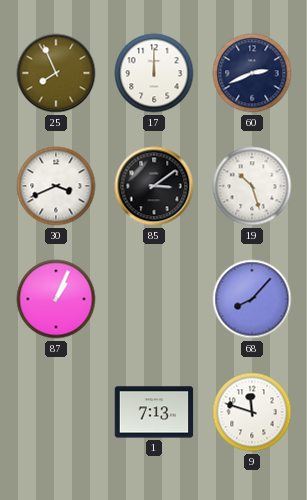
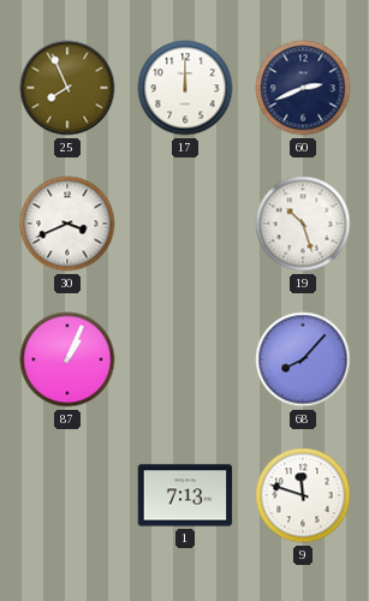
85: 3:09 -> none
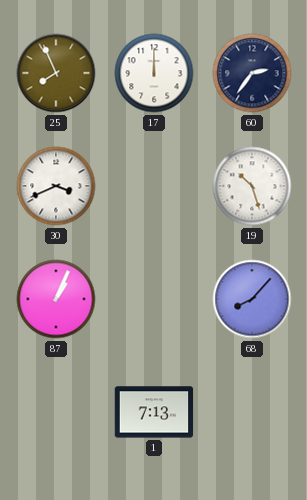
60: 2:41 -> 2:36
9: 11:48 -> none
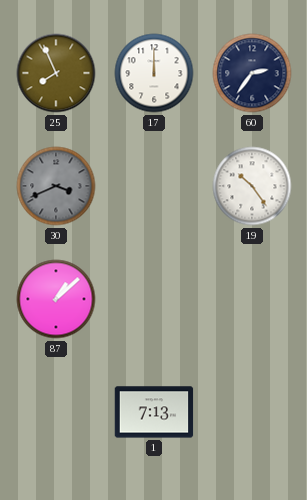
30 dial: white -> grey
19: 10:27 -> 10:24
87: 1:04 -> 1:08
68: 8:07 -> none
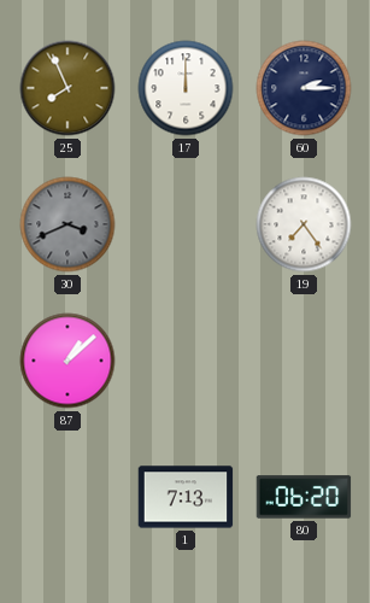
60: 2:36 -> 2:15
19: 10:24 -> 7:24
80: none -> 06:20
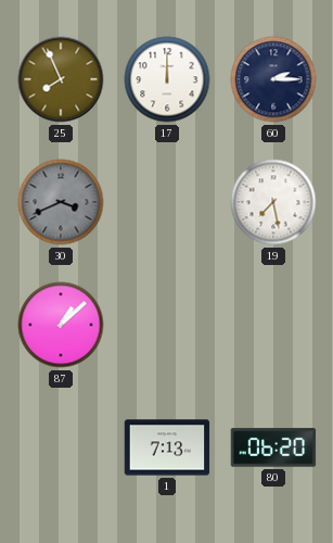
19: 7:24 -> 7:28
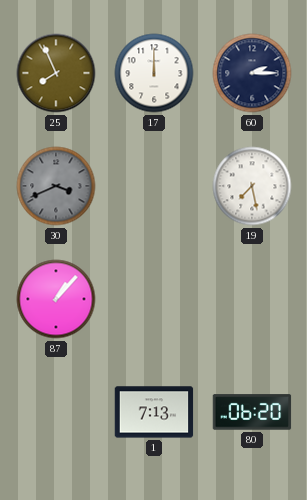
87: 1:08 -> 1:07
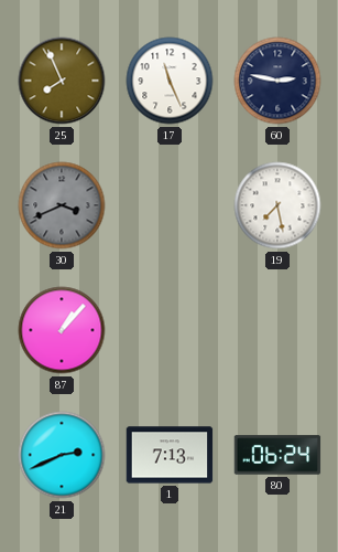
17: 12:00 -> 11:26
60: 2:15 -> 2:47
21: none -> 2:41
80: 06:20 -> 06:24
